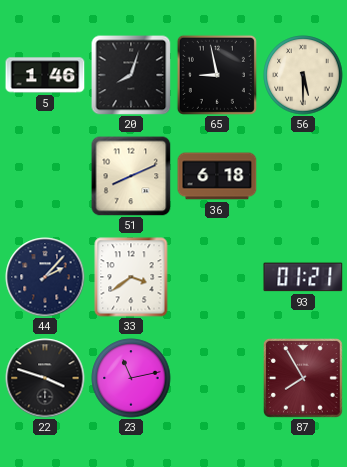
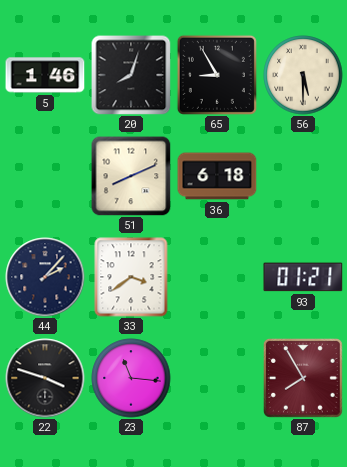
65: 8:58 -> 8:55
23: 11:13 -> 11:16
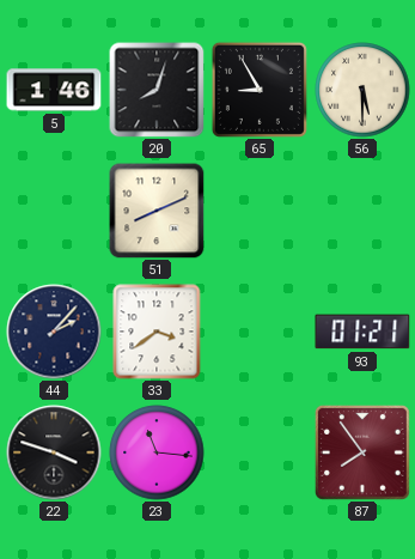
36: 6:18 -> none
87: 7:55 -> 7:54
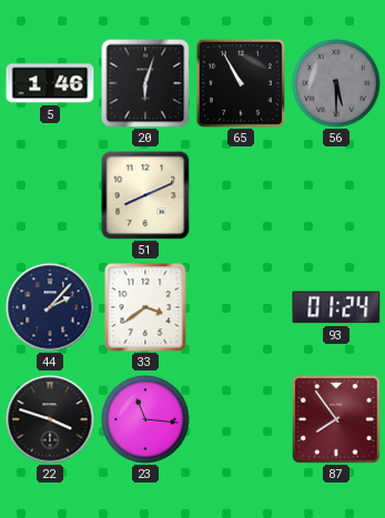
20: 8:03 -> 6:03
65: 8:55 -> 10:55
56 dial: cream -> grey
93: 01:21 -> 01:24
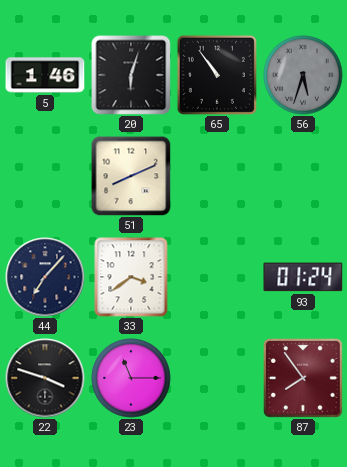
65: 10:55 -> 10:54
56: 5:30 -> 5:33
44: 2:07 -> 7:07
23: 11:16 -> 11:15
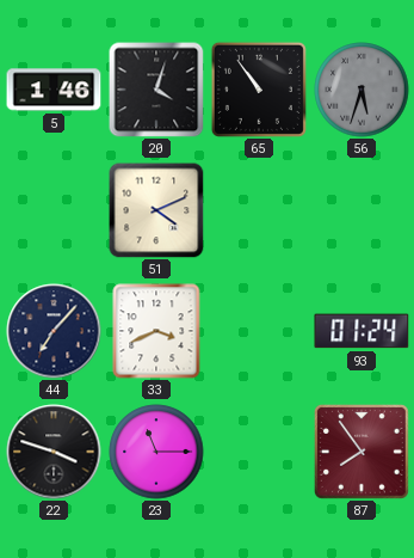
20: 6:03 -> 4:03
51: 8:11 -> 4:11
33: 3:39 -> 3:41
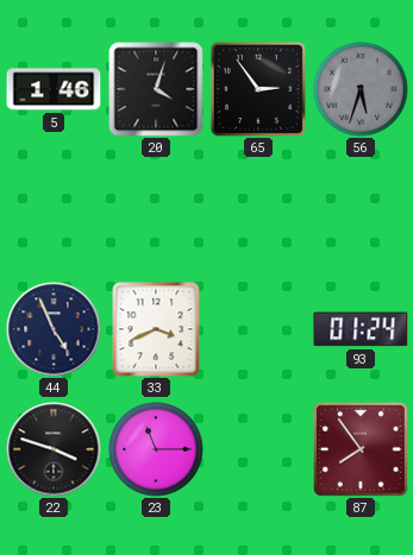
65: 10:54 -> 2:54
51: 4:11 -> none
44: 7:07 -> 4:56
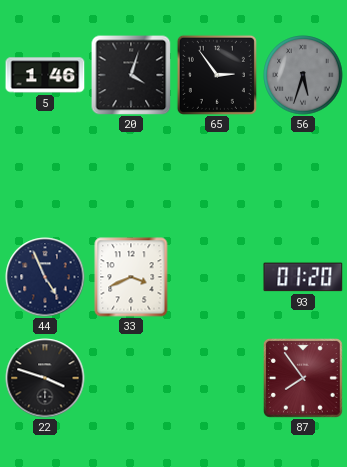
93: 01:24 -> 01:20
23: 11:15 -> none
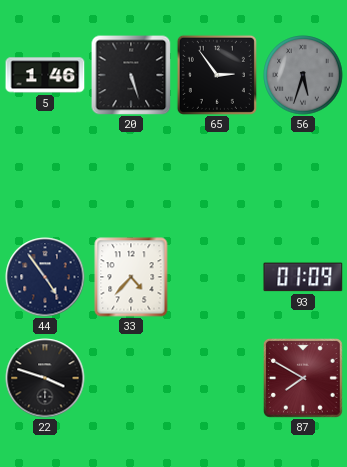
20: 4:03 -> 5:27
44: 4:56 -> 4:54
33: 3:41 -> 4:37
93: 01:20 -> 01:09
87: 7:54 -> 7:50
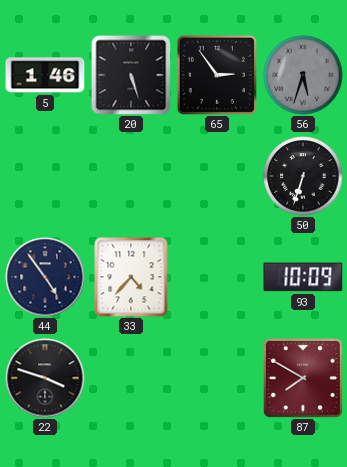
50: none -> 6:33
93: 01:09 -> 10:09
